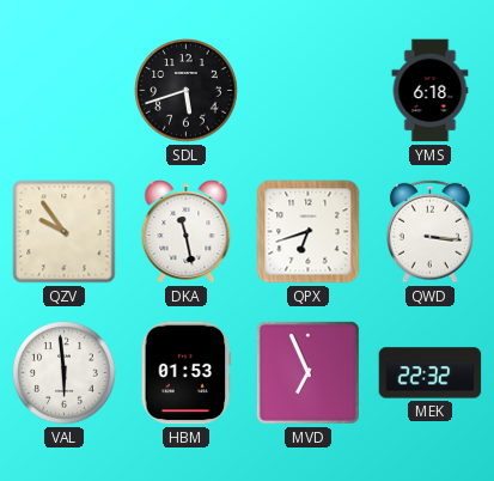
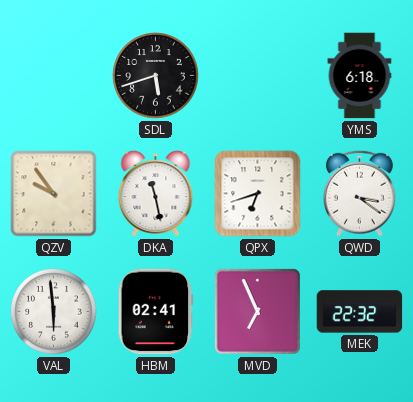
QWD: 3:16 -> 3:21
HBM: 01:53 -> 02:41
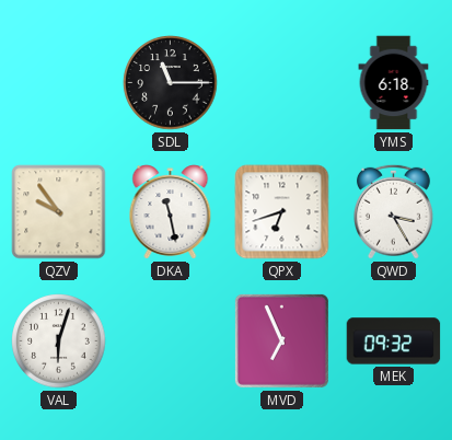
SDL: 5:42 -> 11:15
QWD: 3:21 -> 3:25
VAL: 5:59 -> 6:03
HBM: 02:41 -> none
MEK: 22:32 -> 09:32
